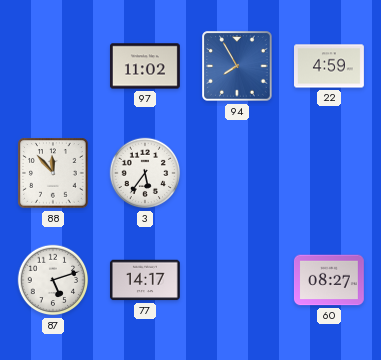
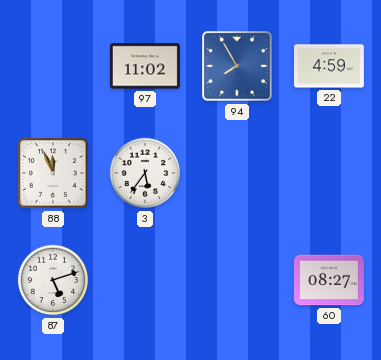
88: 11:53 -> 11:56
77: 14:17 -> none
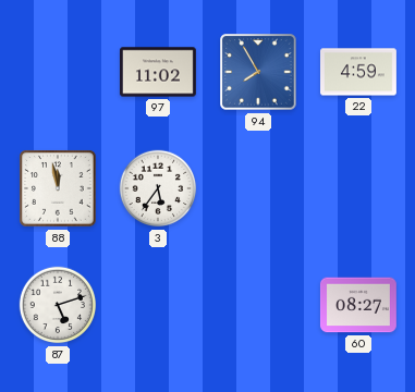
88: 11:56 -> 11:58
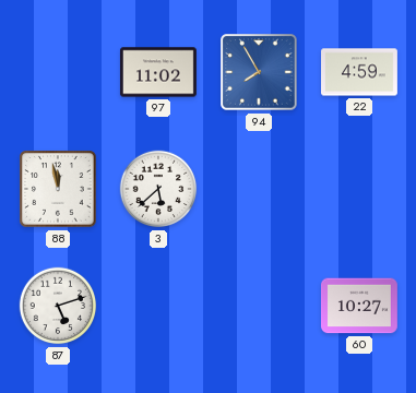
3: 5:36 -> 5:38
60: 08:27 -> 10:27
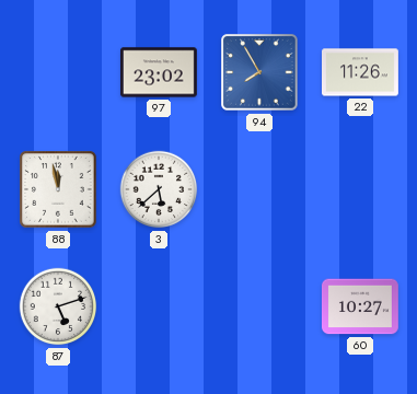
97: 11:02 -> 23:02
22: 4:59 -> 11:26
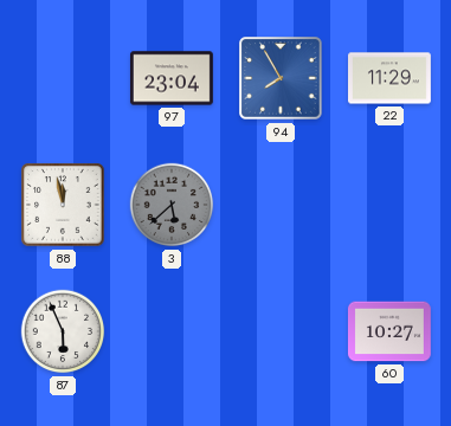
97: 23:02 -> 23:04
22: 11:26 -> 11:29
3 dial: white -> grey
87: 5:12 -> 5:56
